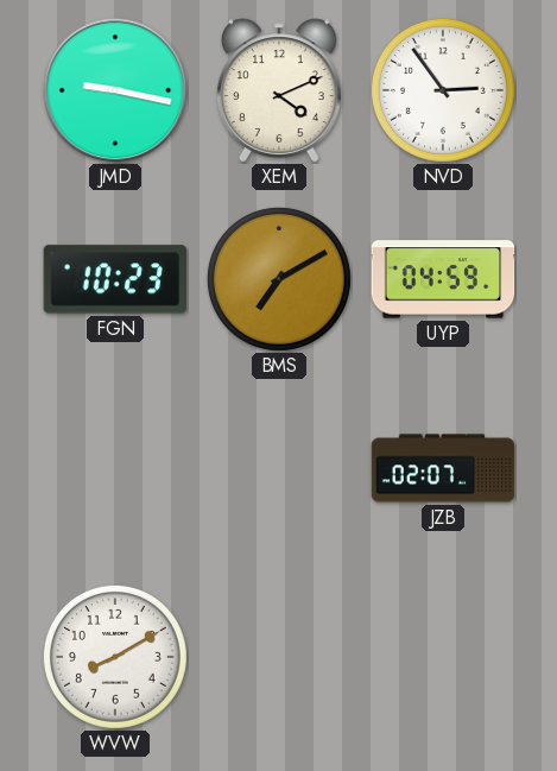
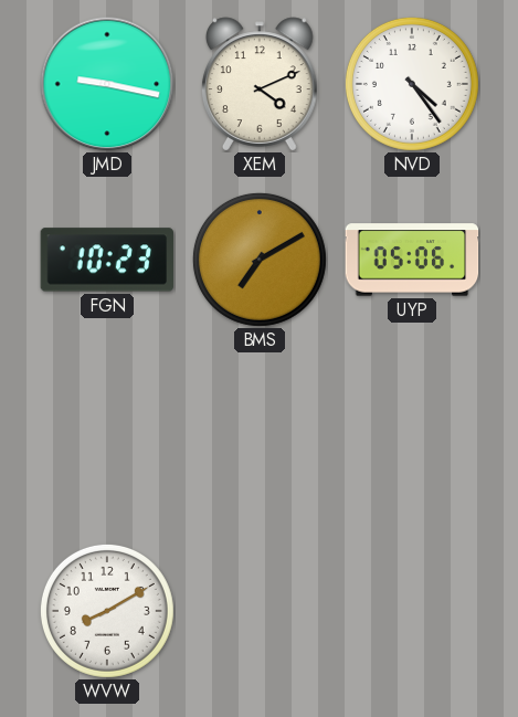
NVD: 2:54 -> 4:24
UYP: 04:59 -> 05:06
JZB: 02:07 -> none
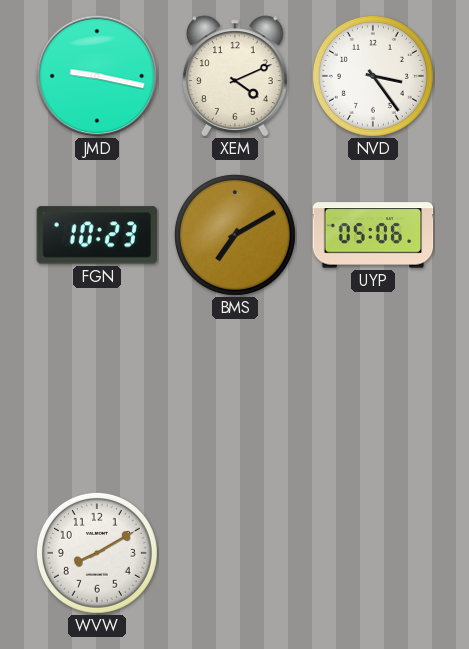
NVD: 4:24 -> 3:24
